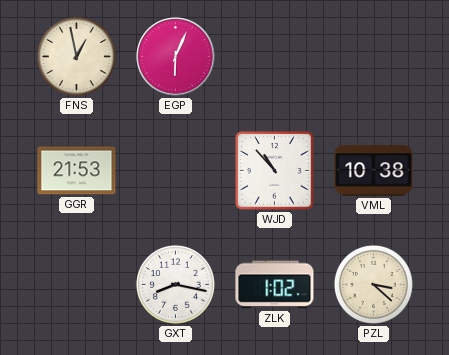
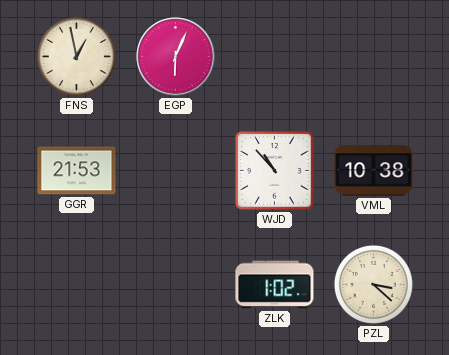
GXT: 8:17 -> none
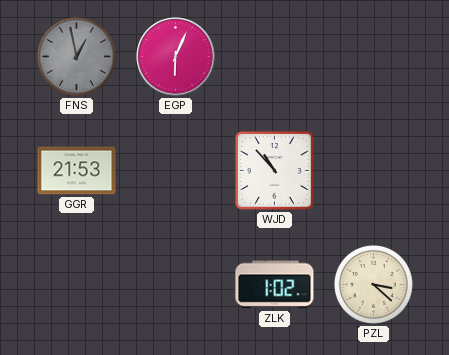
FNS dial: cream -> grey
VML: 10:38 -> none
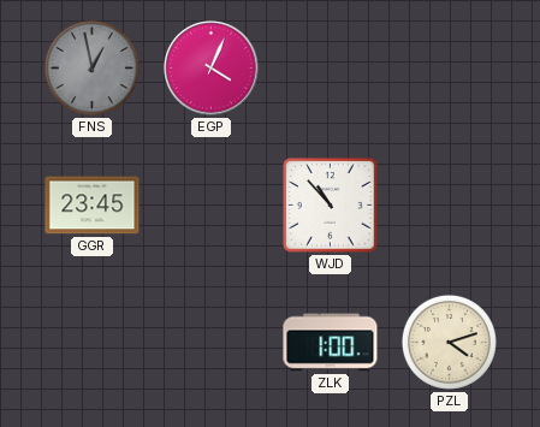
EGP: 6:04 -> 4:04
GGR: 21:53 -> 23:45
ZLK: 1:02 -> 1:00
PZL: 3:22 -> 4:12
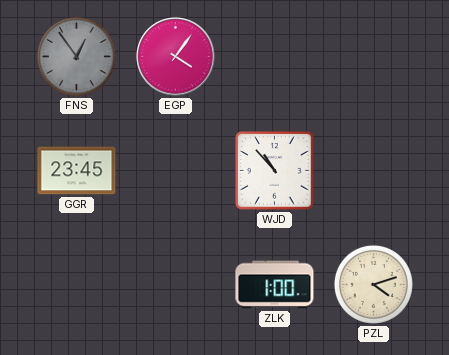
FNS: 12:58 -> 12:54
EGP: 4:04 -> 4:06
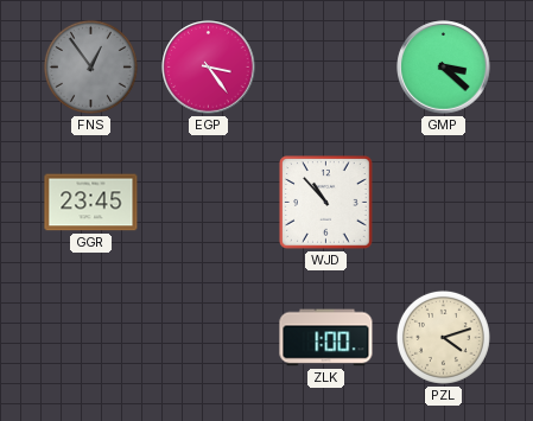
EGP: 4:06 -> 3:24
GMP: none -> 3:22
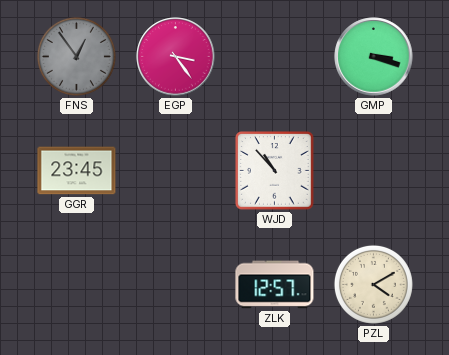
GMP: 3:22 -> 3:18
ZLK: 1:00 -> 12:57
PZL: 4:12 -> 4:10
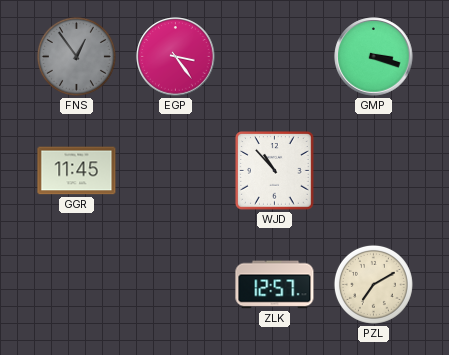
GGR: 23:45 -> 11:45
PZL: 4:10 -> 7:10
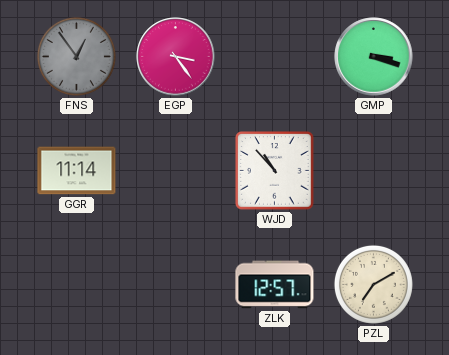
GGR: 11:45 -> 11:14
